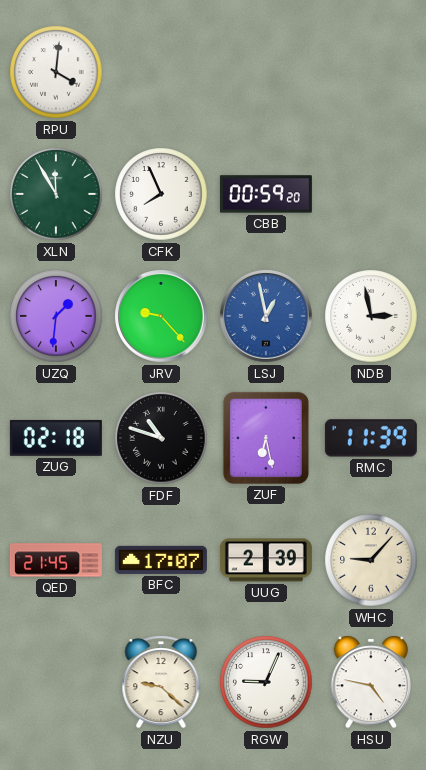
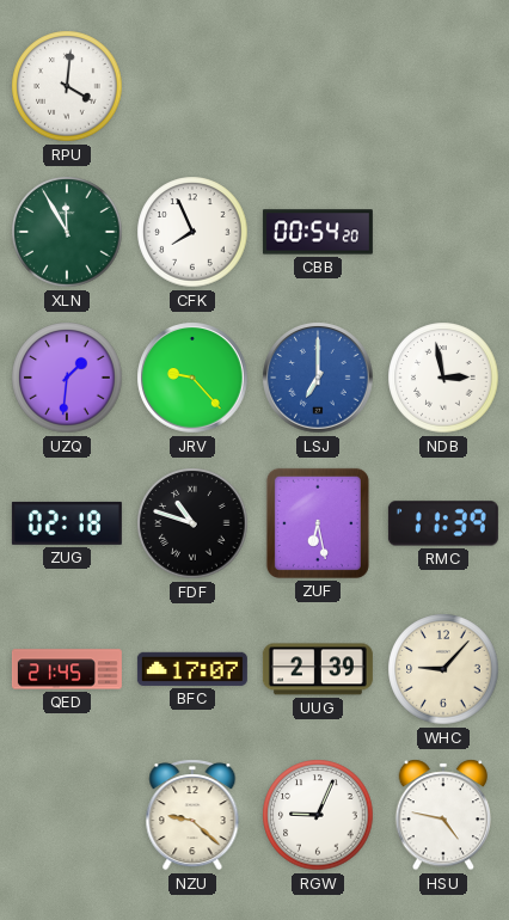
CBB: 00:59 -> 00:54
LSJ: 12:58 -> 7:00
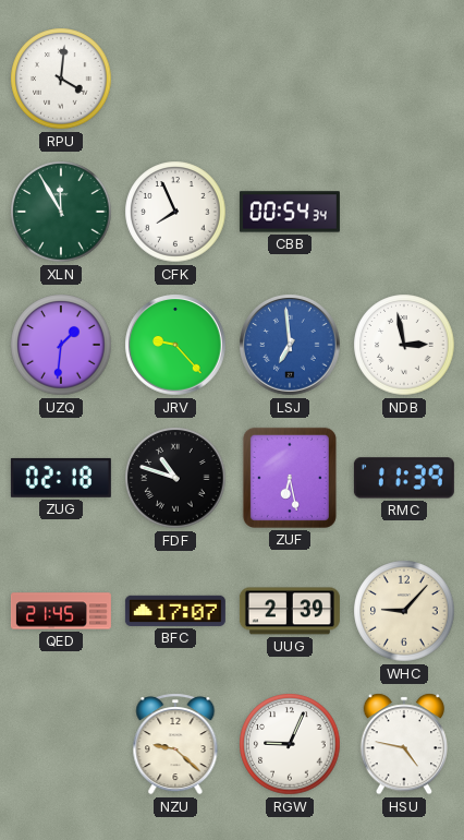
CBB: 00:54:20 -> 00:54:34
LSJ: 7:00 -> 6:59
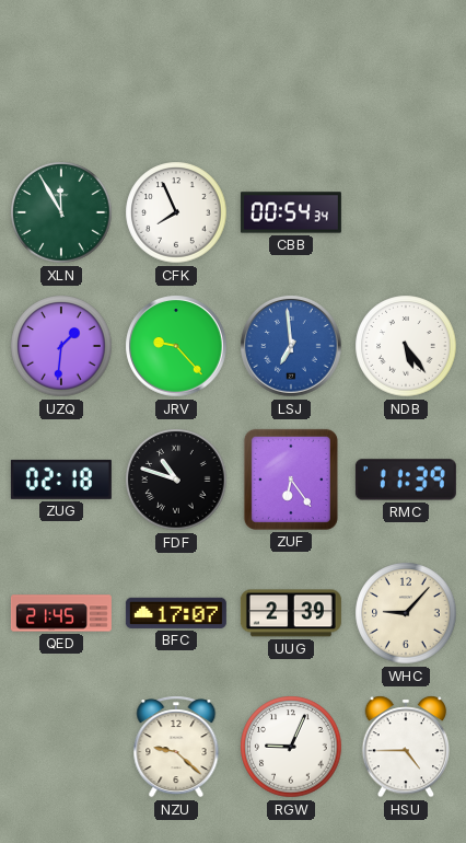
RPU: 4:01 -> none
NDB: 2:58 -> 5:24
ZUF: 6:28 -> 6:24
HSU: 4:47 -> 4:45
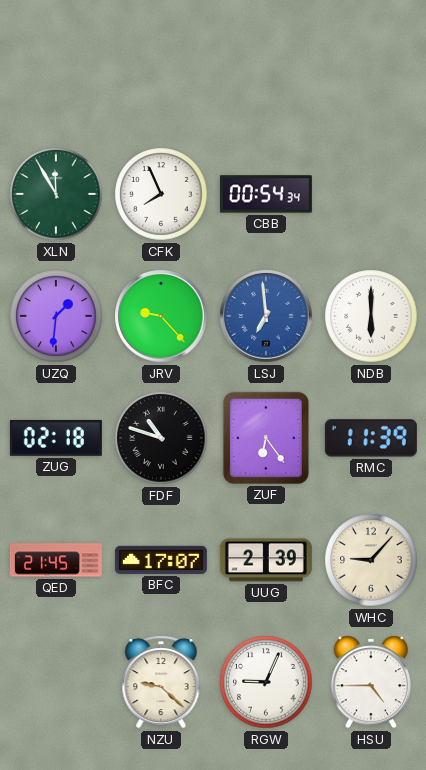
NDB: 5:24 -> 6:00
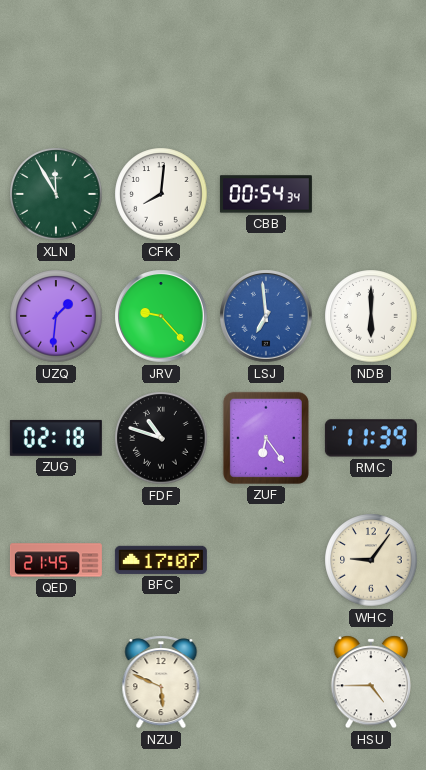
CFK: 7:56 -> 8:01
UUG: 2:39 -> none
WHC: 9:07 -> 9:06
NZU: 9:22 -> 5:49
RGW: 9:04 -> none
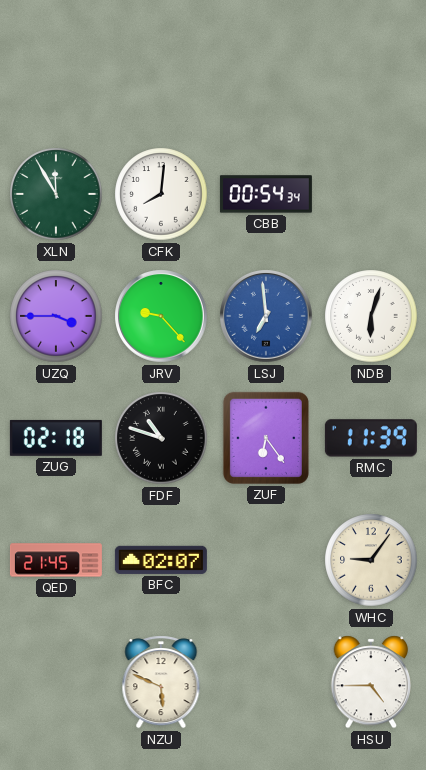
UZQ: 1:31 -> 3:45
NDB: 6:00 -> 6:03
BFC: 17:07 -> 02:07
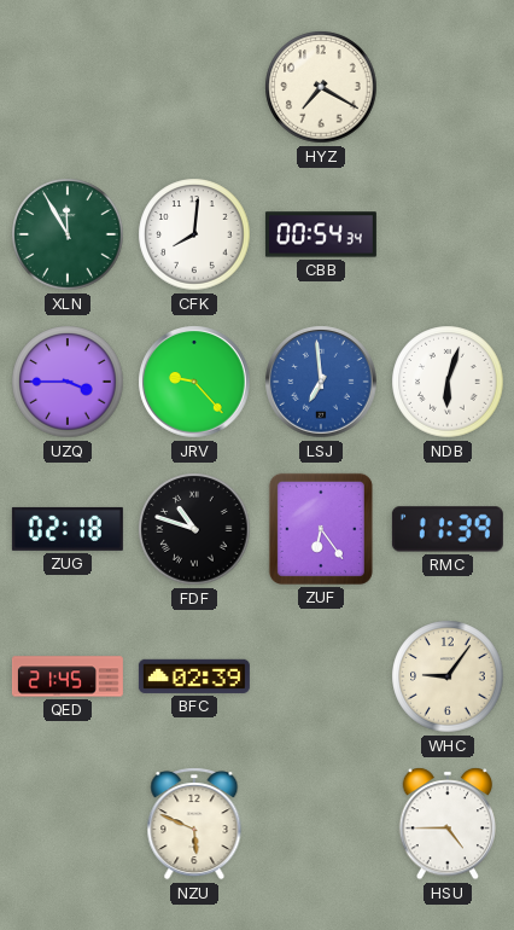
HYZ: none -> 7:20
BFC: 02:07 -> 02:39
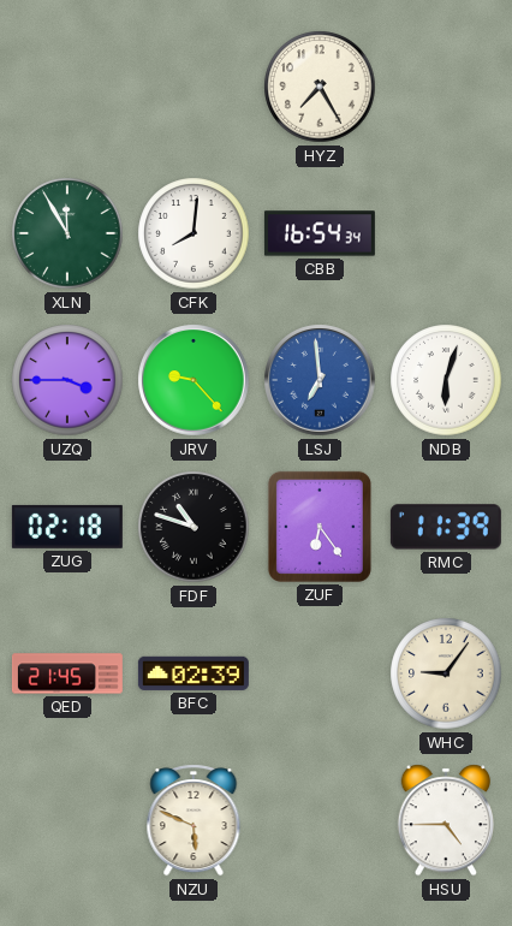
HYZ: 7:20 -> 7:25
CBB: 00:54 -> 16:54
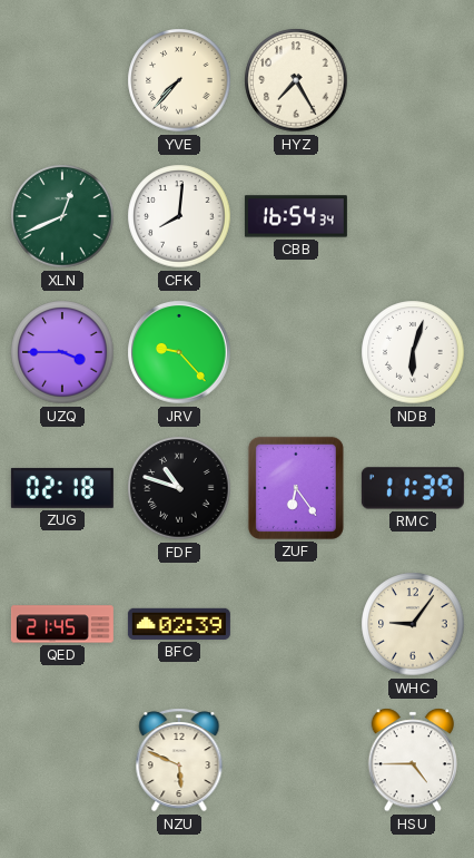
YVE: none -> 7:37
XLN: 11:55 -> 12:41
LSJ: 6:59 -> none
